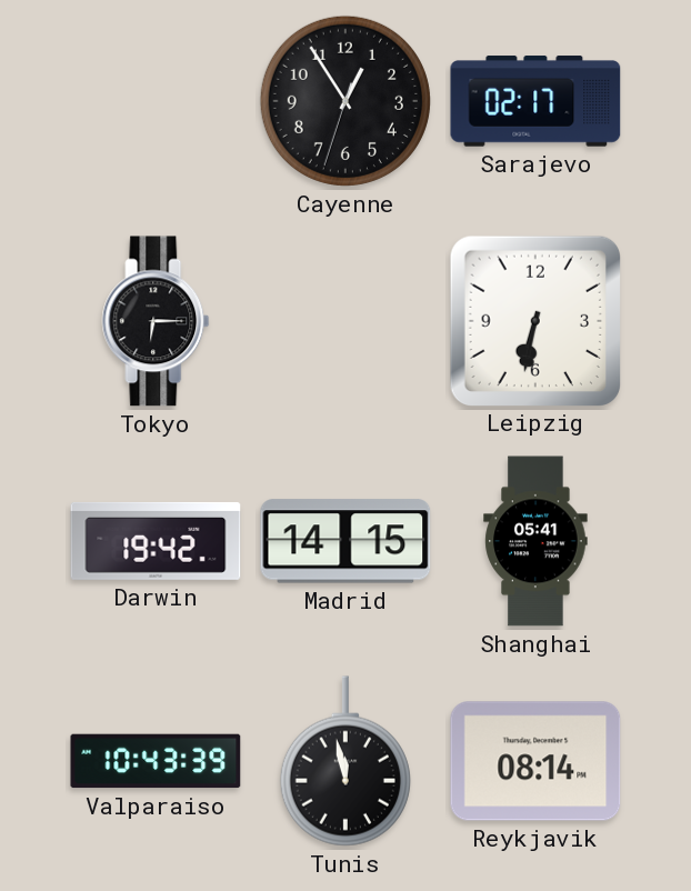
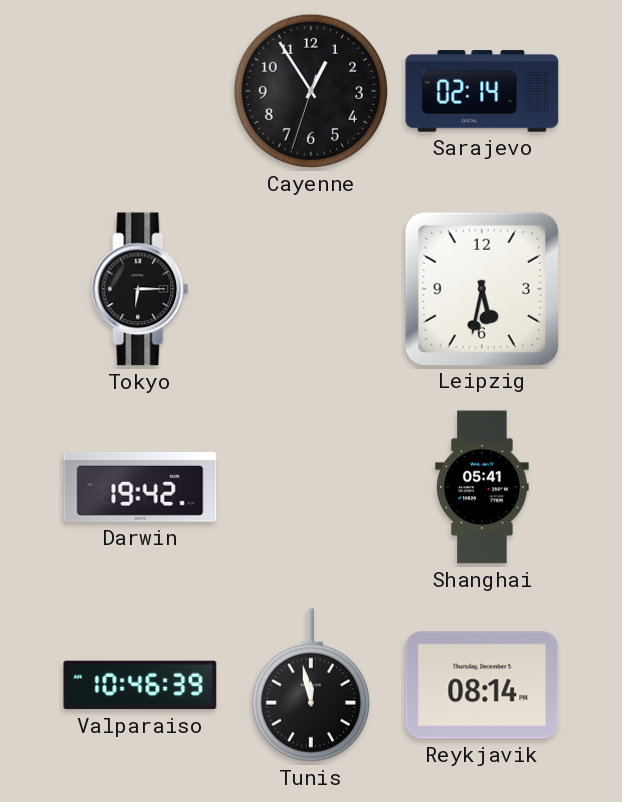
Sarajevo: 02:17 -> 02:14
Leipzig: 6:32 -> 5:32
Madrid: 14:15 -> none
Valparaiso: 10:43 -> 10:46
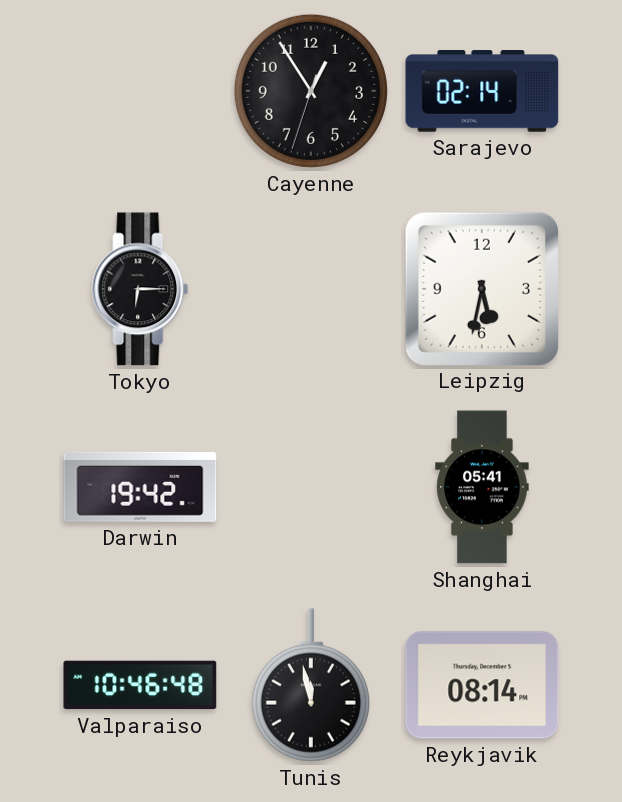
Valparaiso: 10:46:39 -> 10:46:48
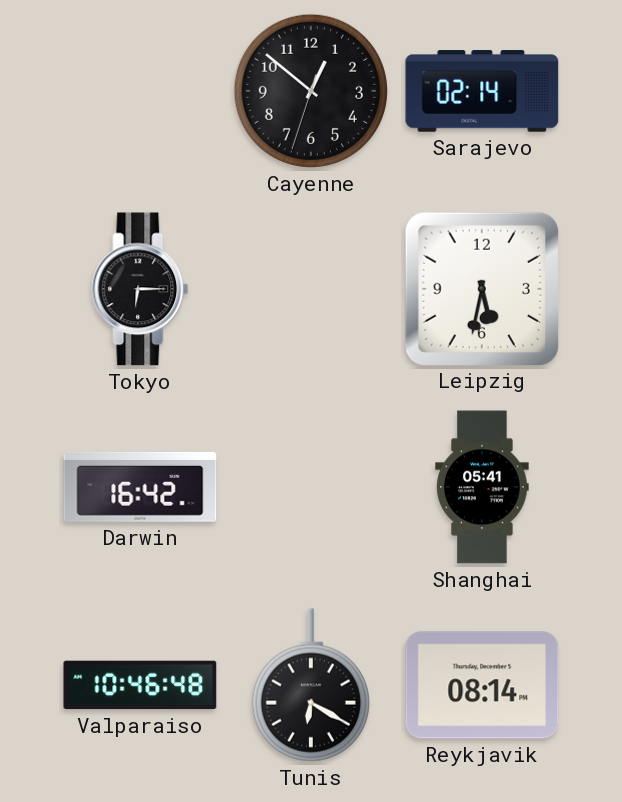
Cayenne: 12:54 -> 12:51
Darwin: 19:42 -> 16:42
Tunis: 11:58 -> 6:20
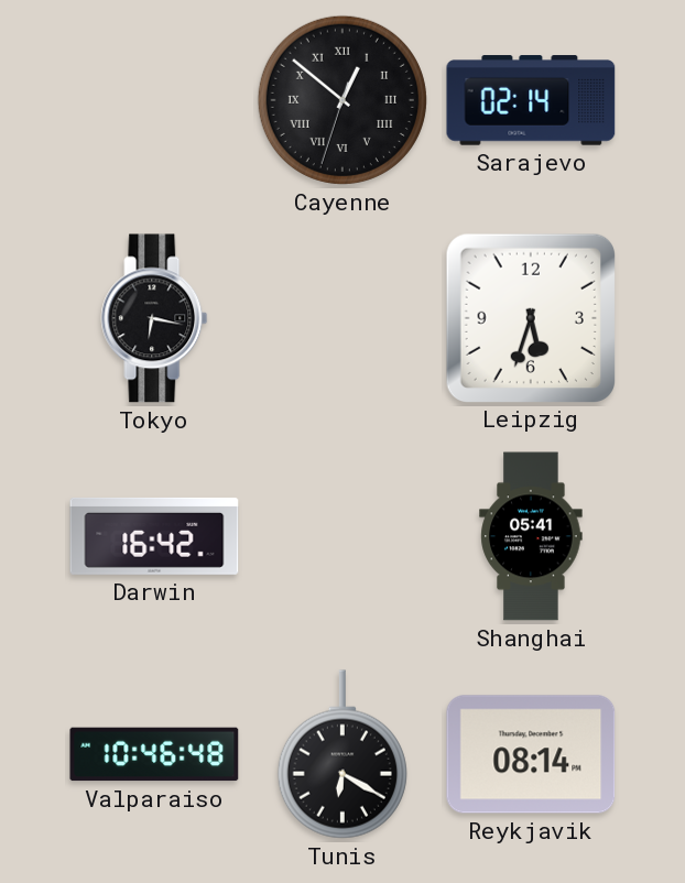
Cayenne numerals: Arabic -> Roman
Tokyo: 6:15 -> 6:17
Leipzig: 5:32 -> 5:33
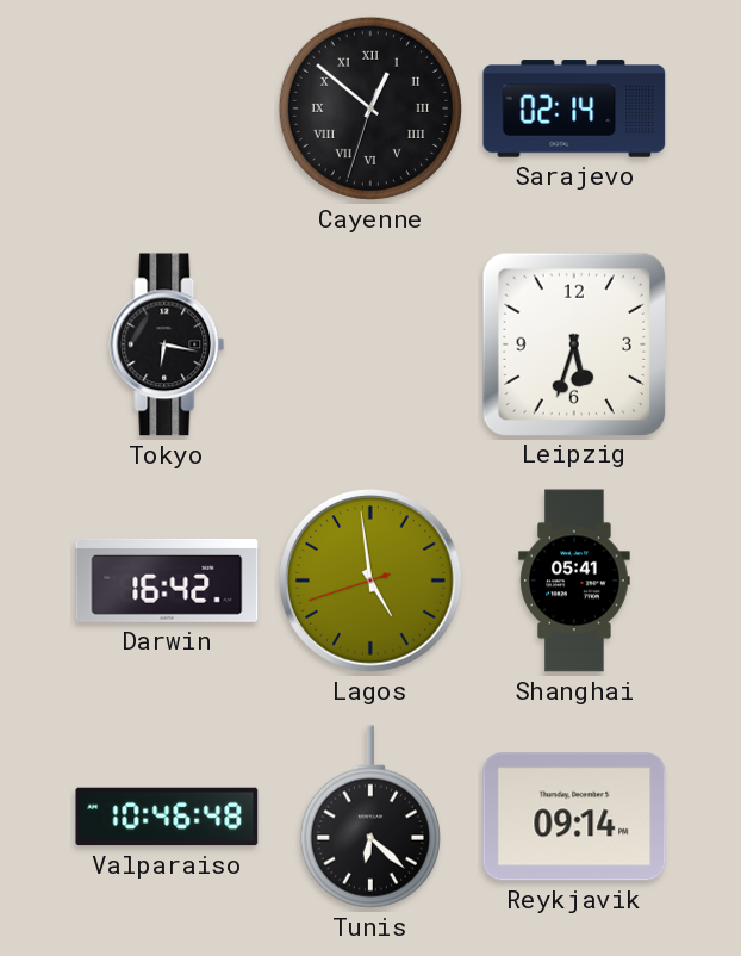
Lagos: none -> 4:58
Tunis: 6:20 -> 6:22
Reykjavik: 08:14 -> 09:14
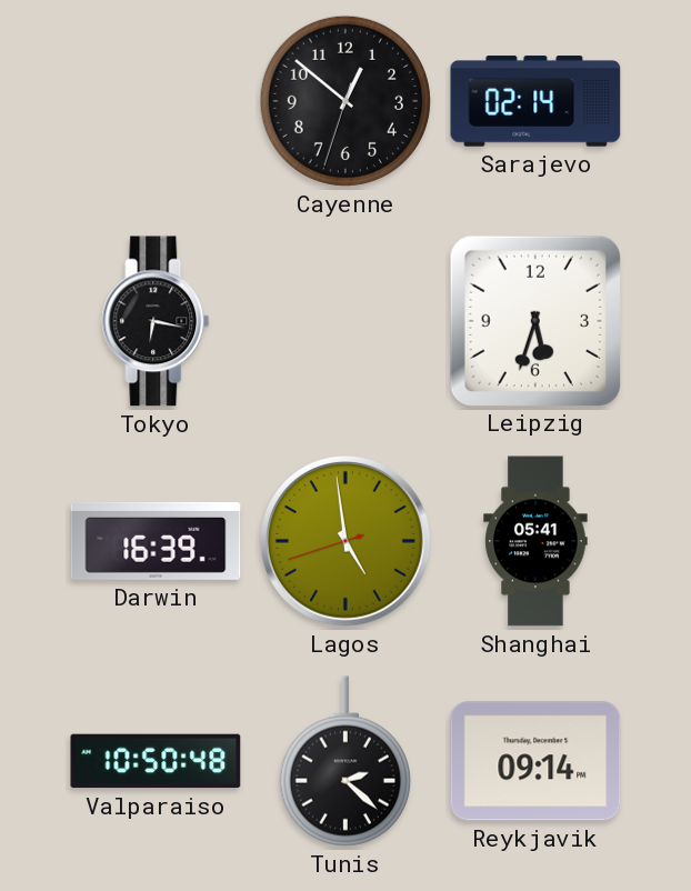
Cayenne numerals: Roman -> Arabic
Darwin: 16:42 -> 16:39
Valparaiso: 10:46 -> 10:50
Tunis: 6:22 -> 2:22
